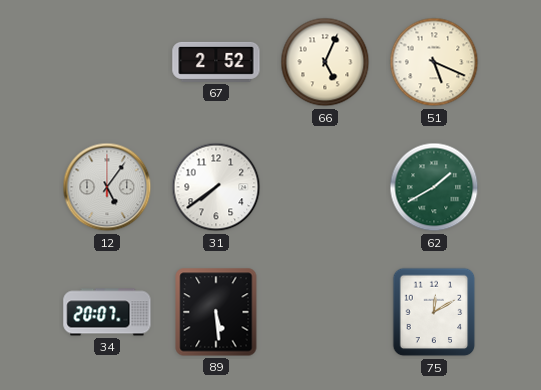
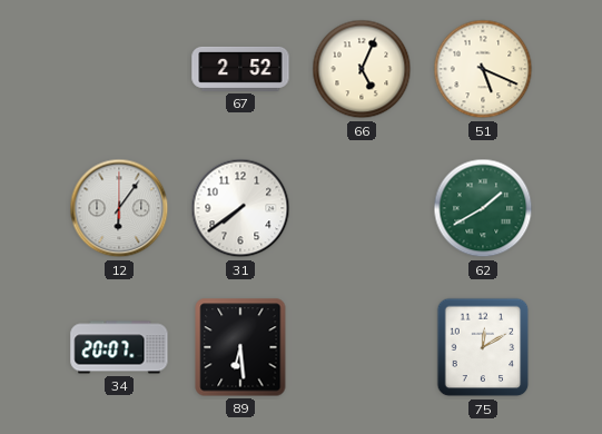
12: 5:06 -> 6:06
89: 5:29 -> 6:29
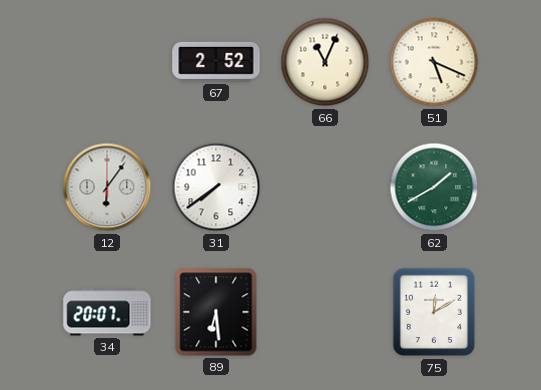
66: 5:04 -> 11:04
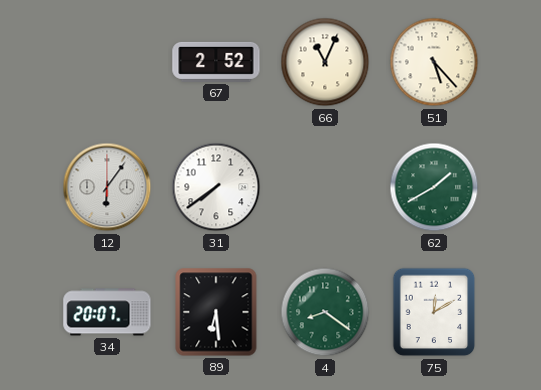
51: 5:19 -> 5:23
4: none -> 8:21
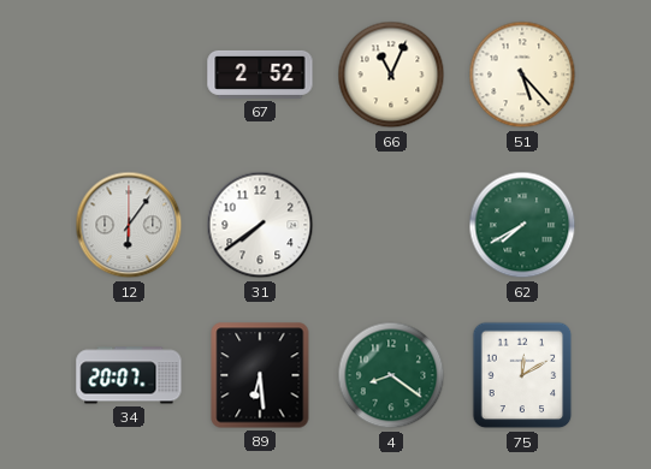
62: 1:40 -> 7:40
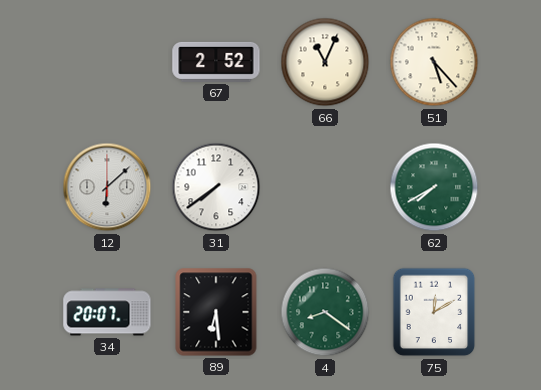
12: 6:06 -> 6:08
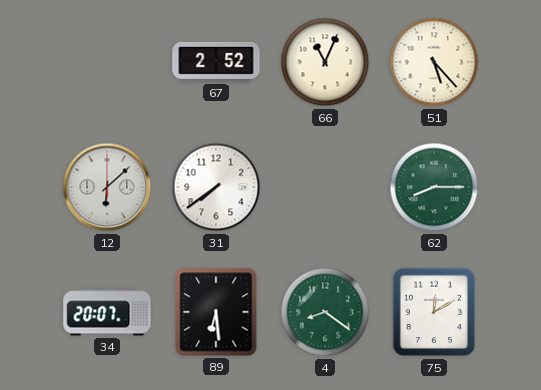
62: 7:40 -> 8:15
